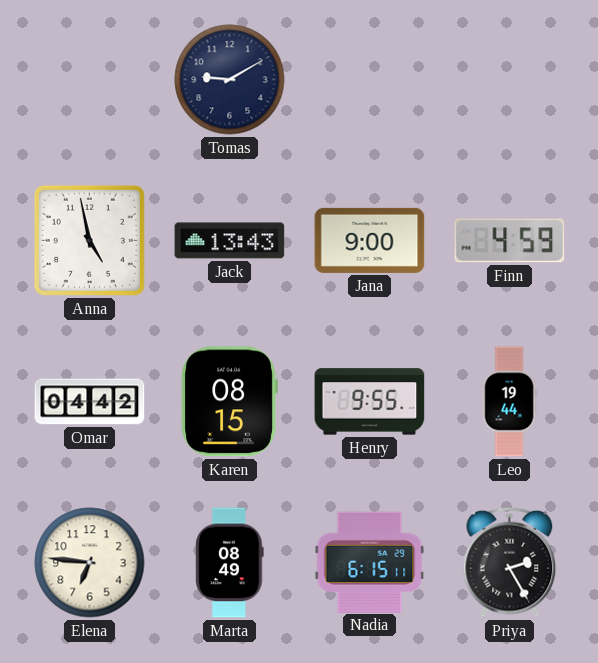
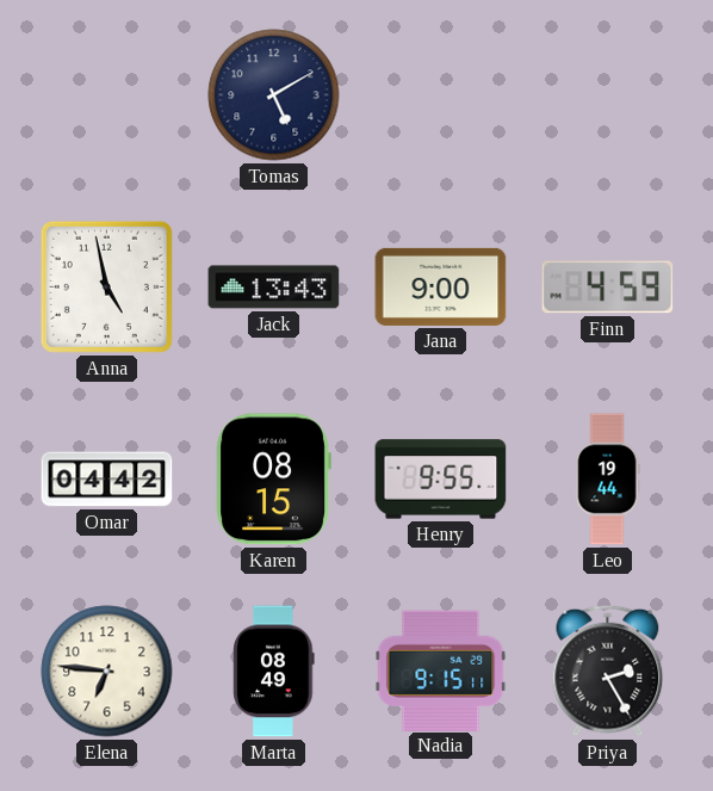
Tomas: 9:10 -> 5:10
Nadia: 6:15 -> 9:15
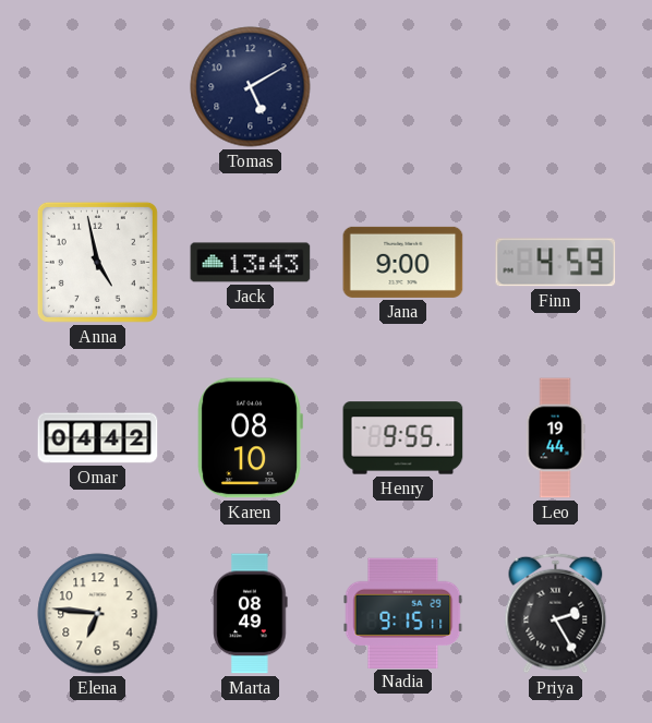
Karen: 08:15 -> 08:10
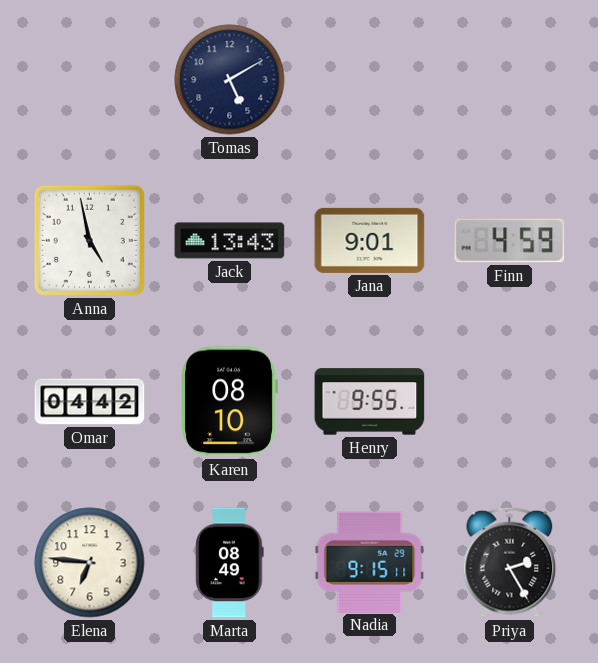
Jana: 9:00 -> 9:01
Leo: 19:44 -> none
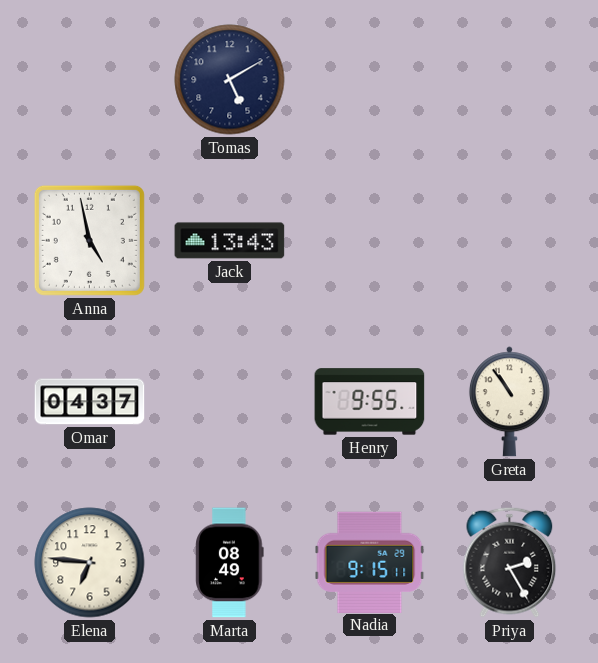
Jana: 9:01 -> none
Finn: 4:59 -> none
Omar: 04:42 -> 04:37
Karen: 08:10 -> none
Greta: none -> 10:54
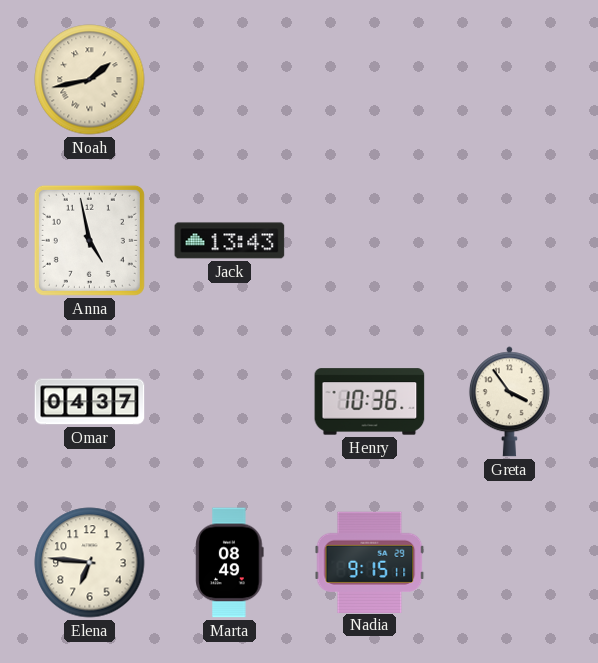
Noah: none -> 1:43
Tomas: 5:10 -> none
Henry: 9:55 -> 10:36
Greta: 10:54 -> 3:54
Priya: 2:25 -> none
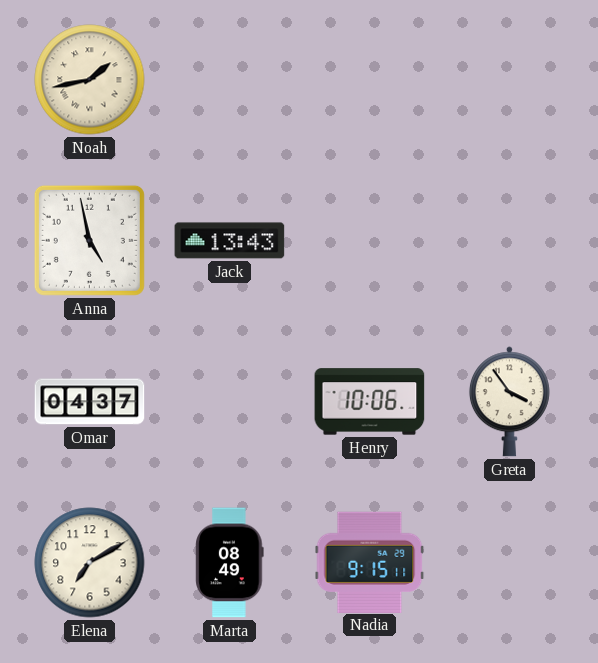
Henry: 10:36 -> 10:06
Elena: 6:46 -> 7:10
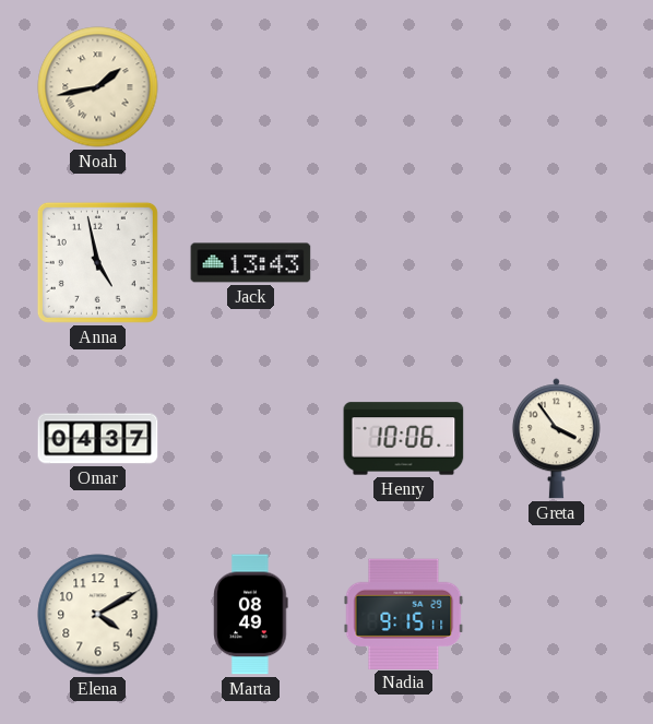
Elena: 7:10 -> 4:10
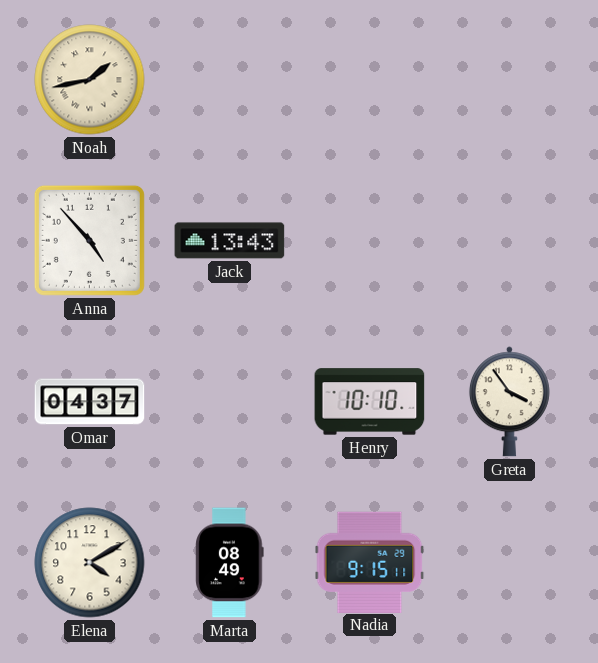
Anna: 4:58 -> 4:53
Henry: 10:06 -> 10:10
